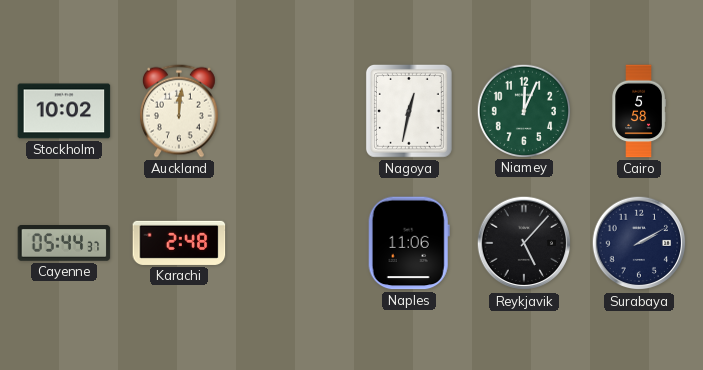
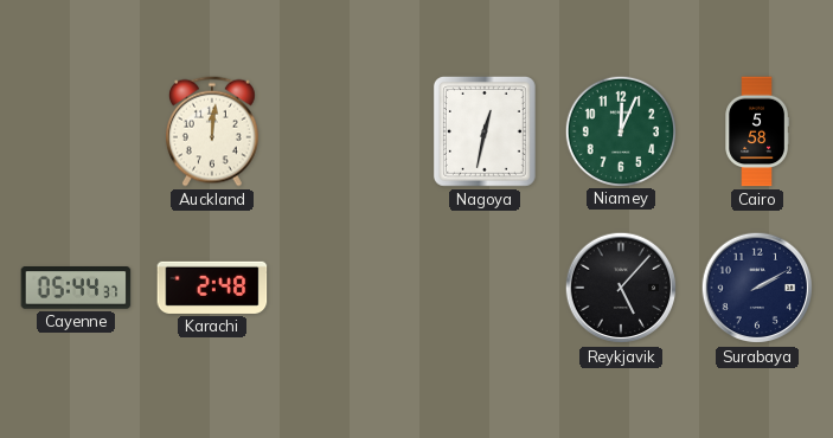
Stockholm: 10:02 -> none
Naples: 11:06 -> none
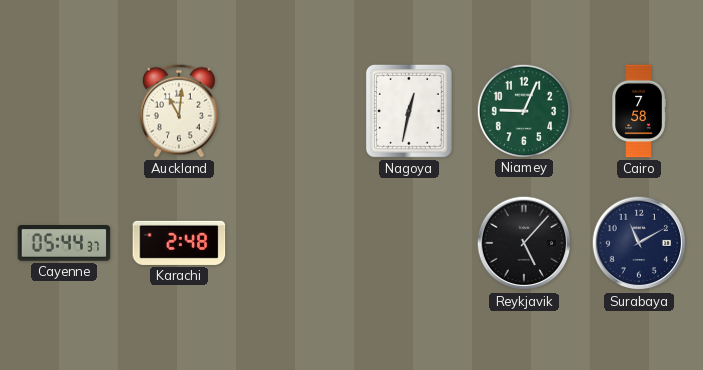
Auckland: 12:01 -> 11:01
Niamey: 12:04 -> 9:04
Cairo: 5:58 -> 7:58
Surabaya: 2:10 -> 11:10
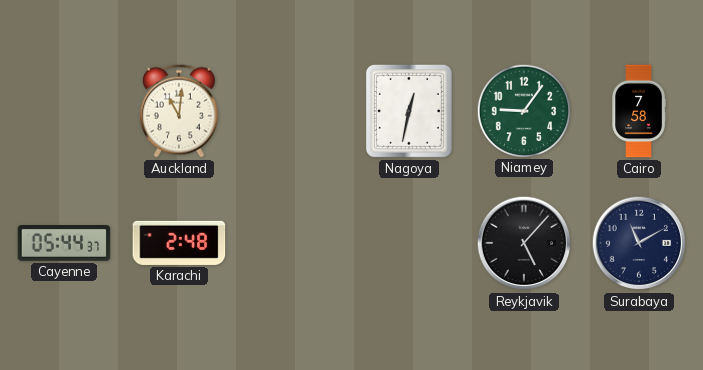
Niamey: 9:04 -> 9:06
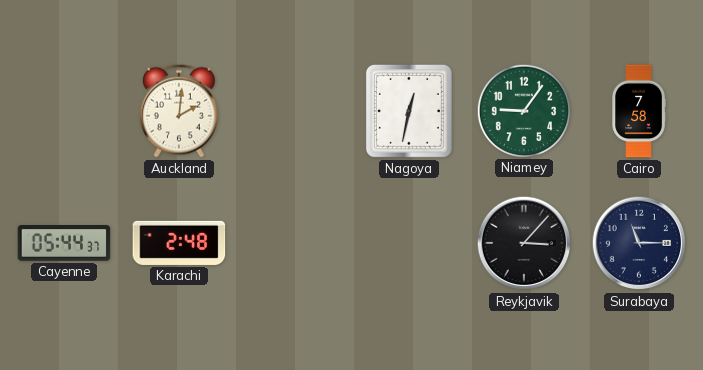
Auckland: 11:01 -> 2:01
Reykjavik: 5:07 -> 3:07
Surabaya: 11:10 -> 11:15
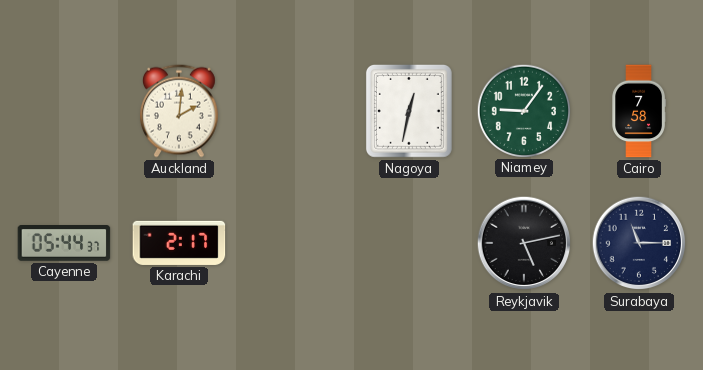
Karachi: 2:48 -> 2:17
Reykjavik: 3:07 -> 5:13
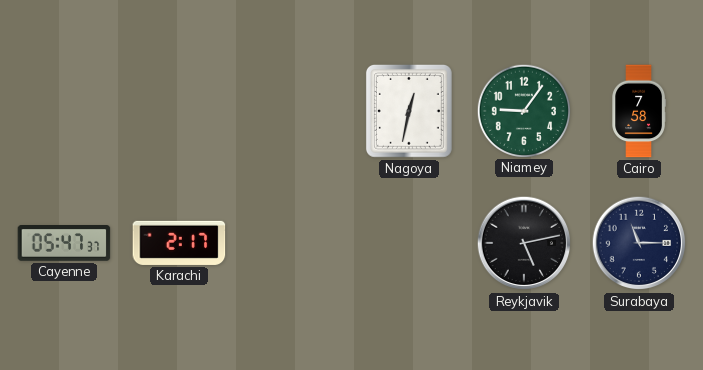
Auckland: 2:01 -> none
Cayenne: 05:44 -> 05:47
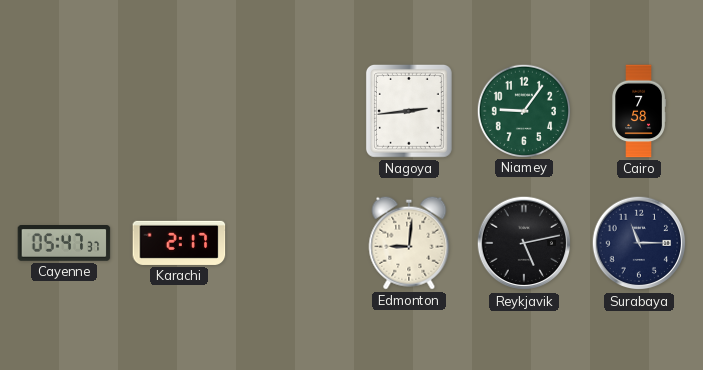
Nagoya: 12:32 -> 2:44
Edmonton: none -> 9:01
